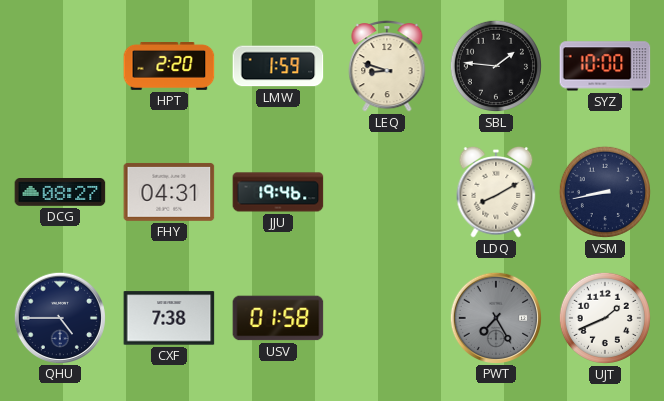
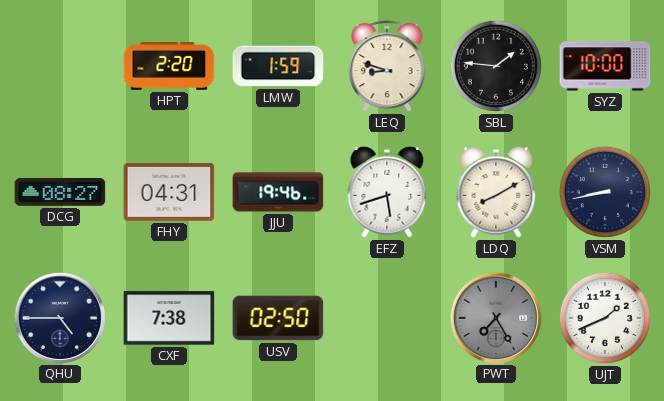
EFZ: none -> 5:42
USV: 01:58 -> 02:50
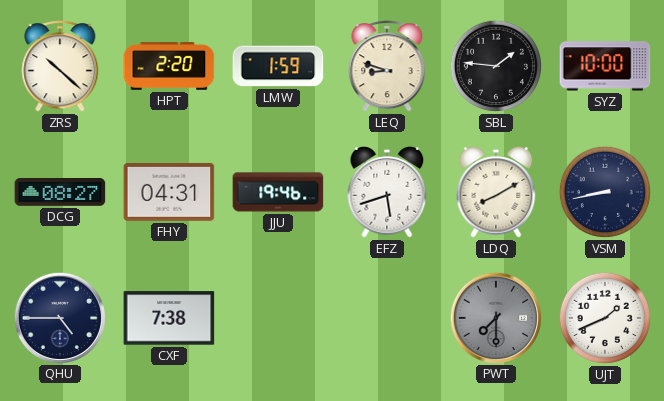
ZRS: none -> 10:22
USV: 02:50 -> none
PWT: 7:25 -> 7:30
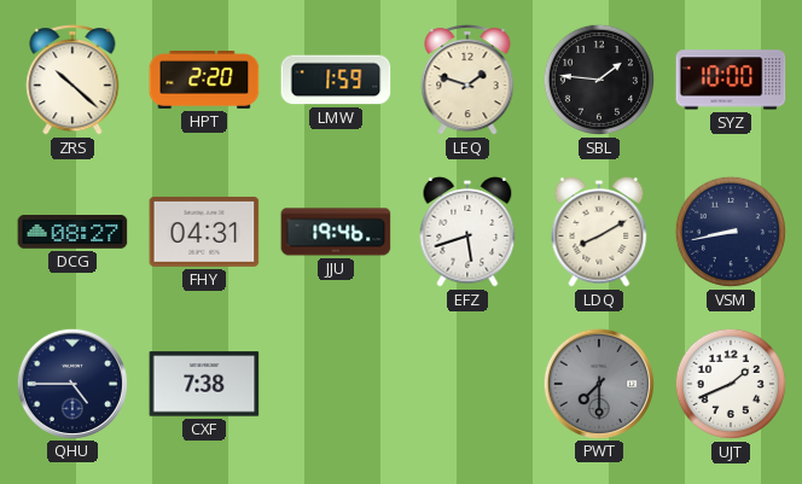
LEQ: 8:48 -> 1:48
